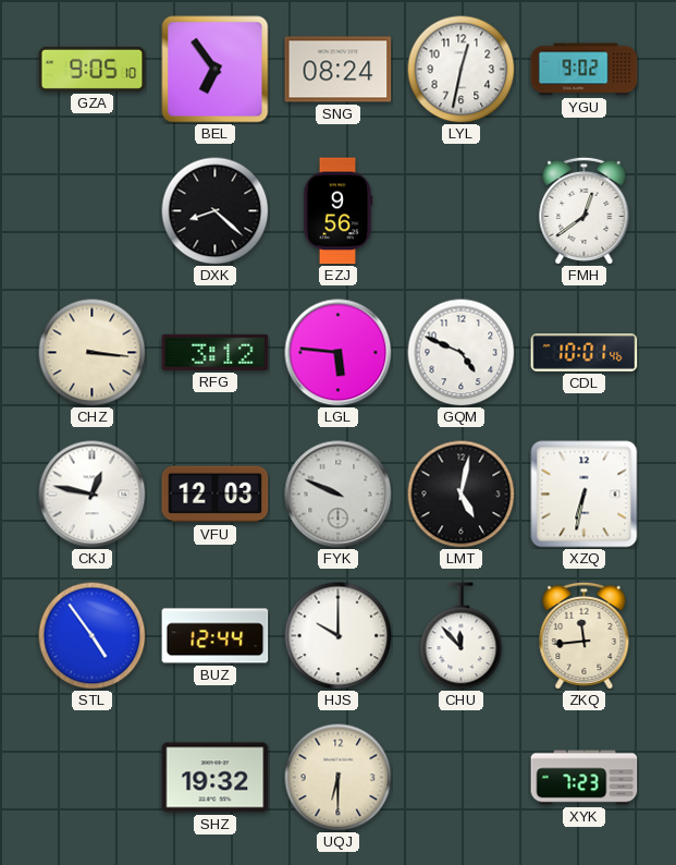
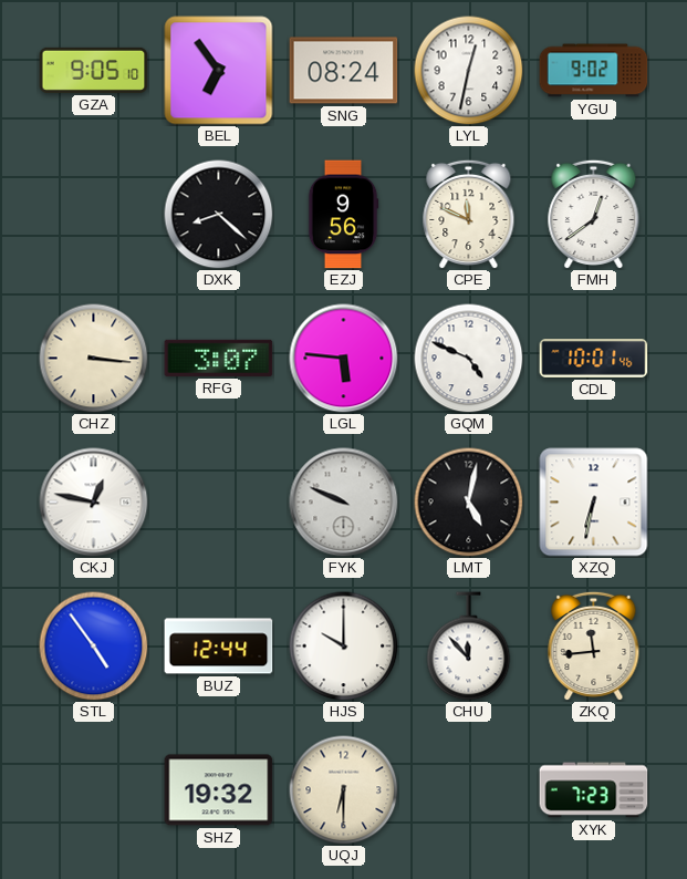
CPE: none -> 11:49
RFG: 3:12 -> 3:07
VFU: 12:03 -> none
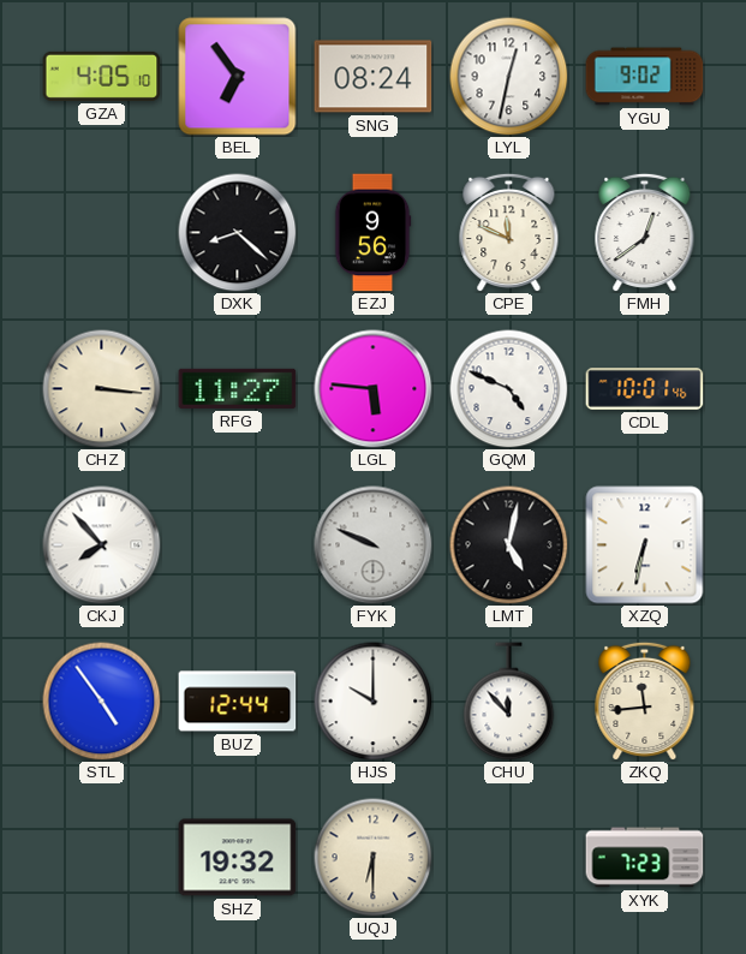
GZA: 9:05 -> 4:05
RFG: 3:07 -> 11:27
CKJ: 12:47 -> 7:53
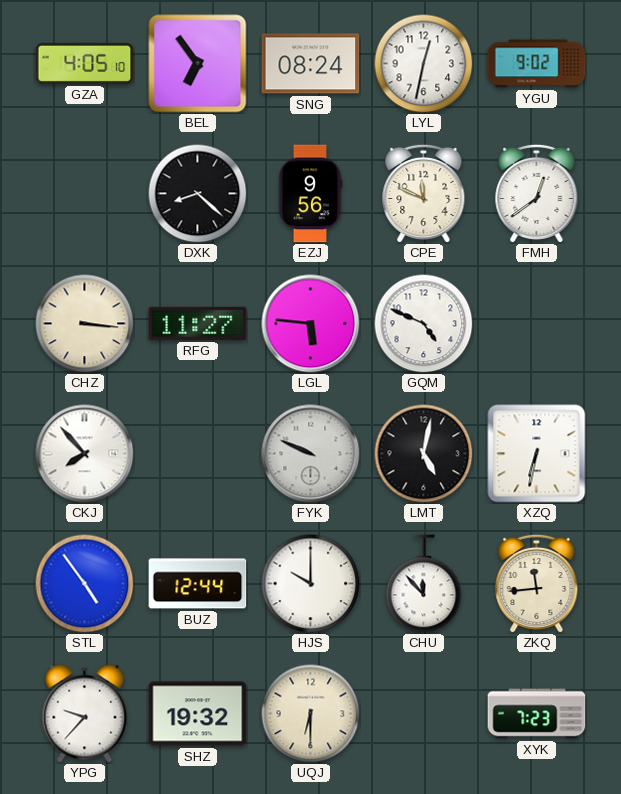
CDL: 10:01 -> none
YPG: none -> 9:37
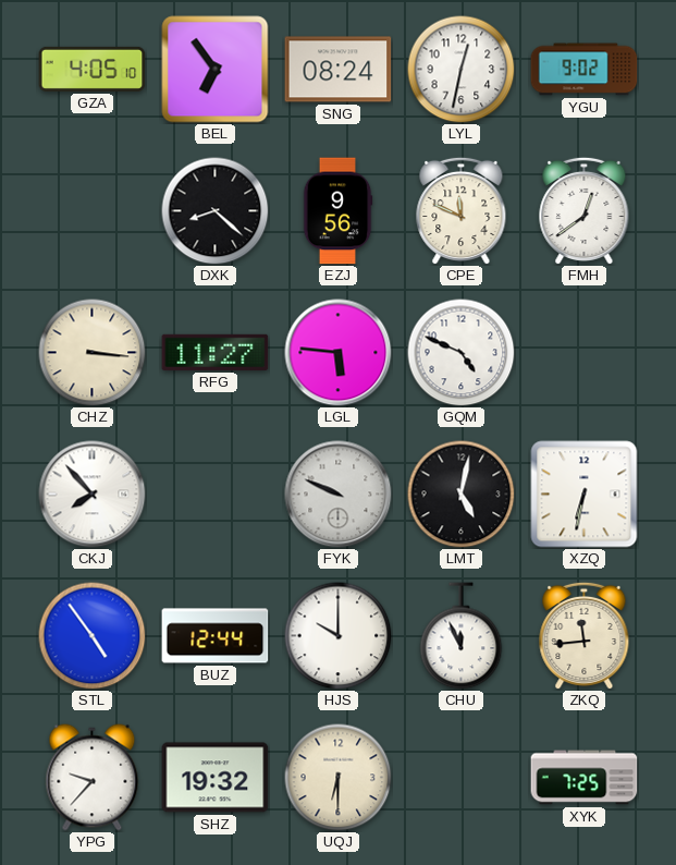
CHU: 11:53 -> 11:56
XYK: 7:23 -> 7:25
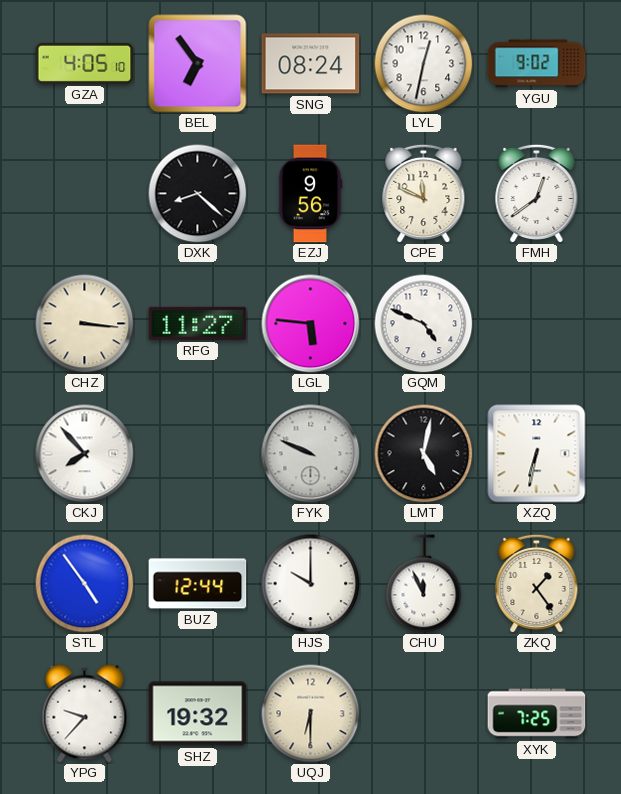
ZKQ: 11:44 -> 1:24
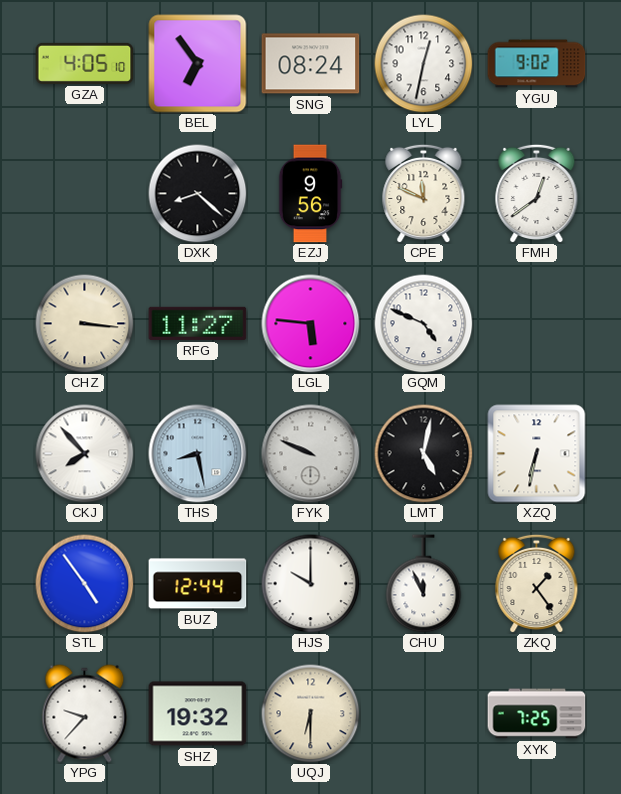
THS: none -> 8:28
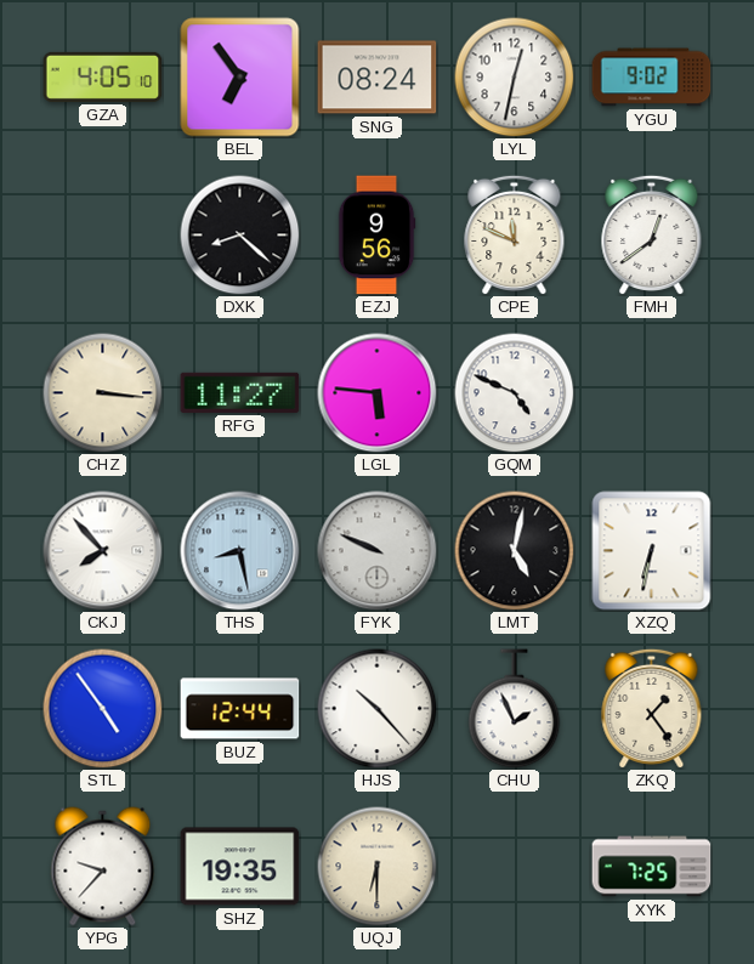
HJS: 10:00 -> 10:23
CHU: 11:56 -> 1:56
SHZ: 19:32 -> 19:35
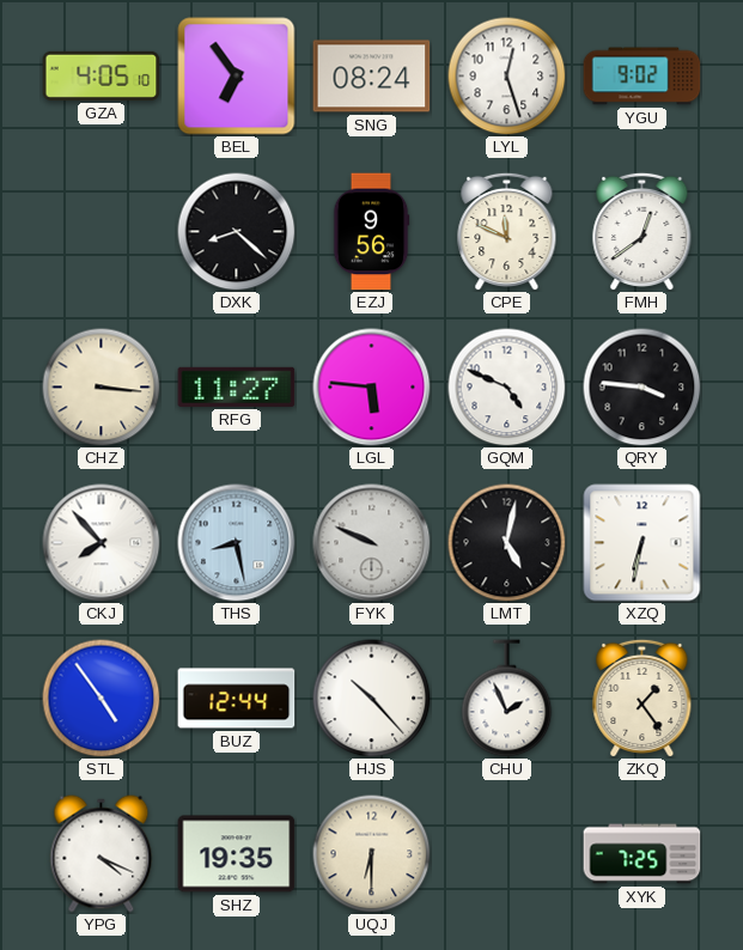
LYL: 12:32 -> 12:27
QRY: none -> 3:46
YPG: 9:37 -> 4:19
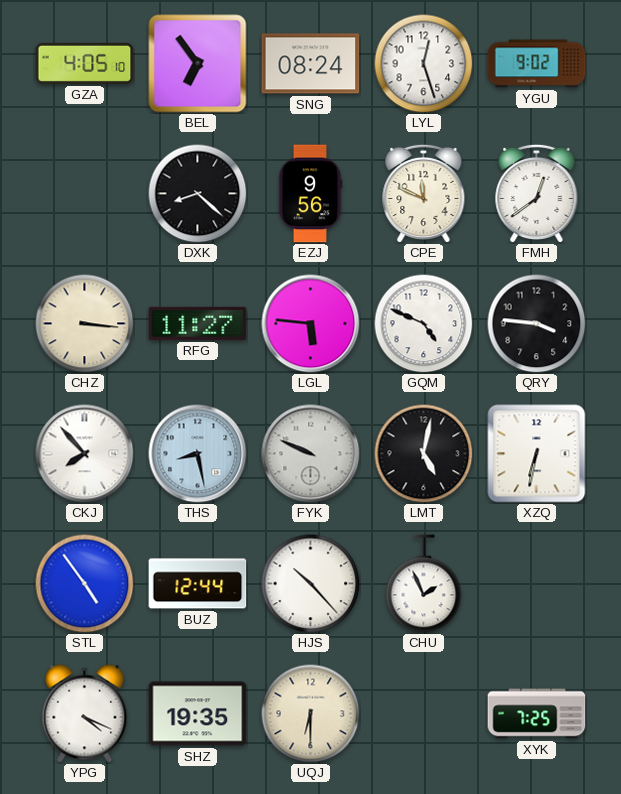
ZKQ: 1:24 -> none
